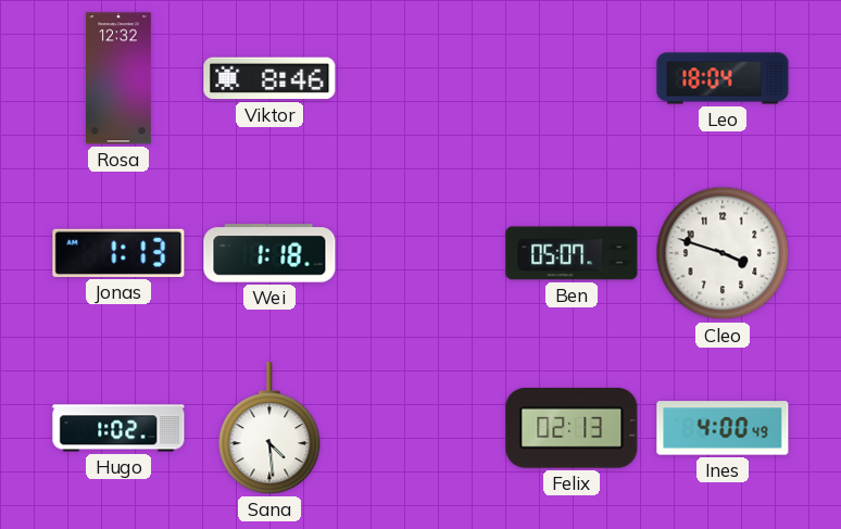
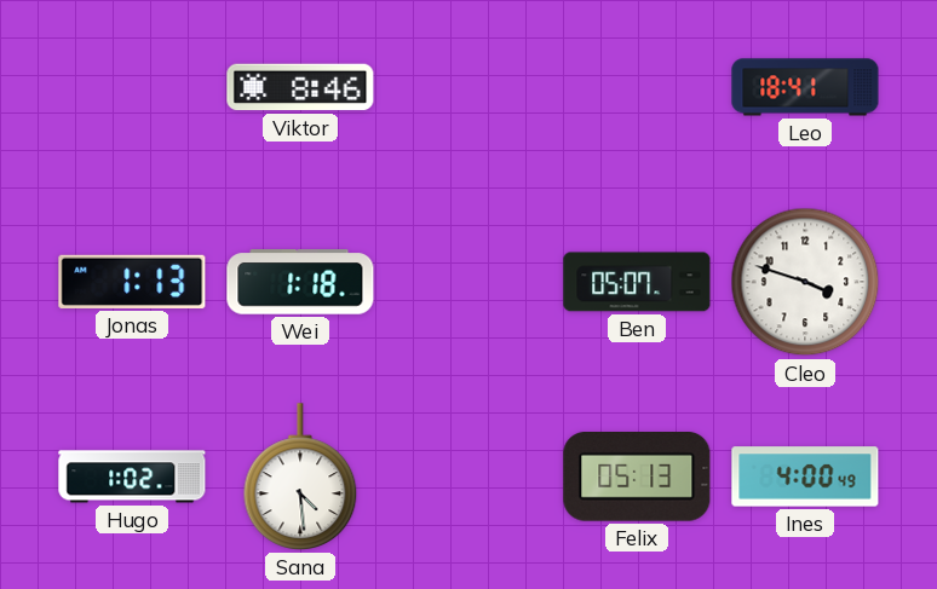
Rosa: 12:32 -> none
Leo: 18:04 -> 18:41
Felix: 02:13 -> 05:13
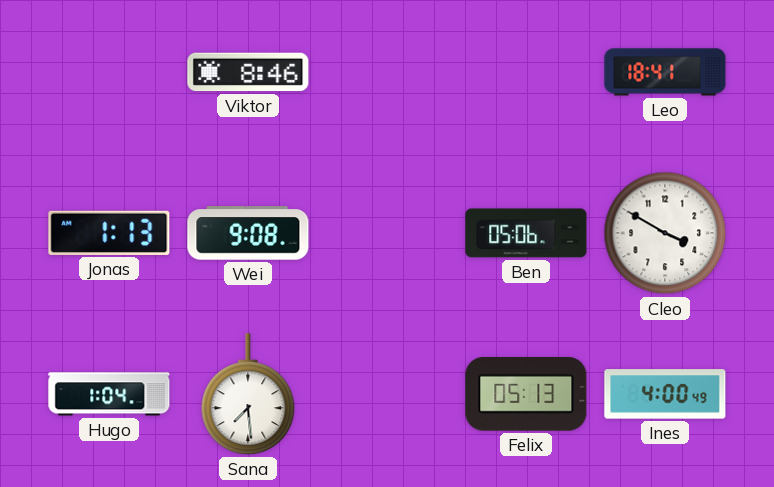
Wei: 1:18 -> 9:08
Ben: 05:07 -> 05:06
Cleo: 3:48 -> 3:50
Hugo: 1:02 -> 1:04
Sana: 4:29 -> 7:29
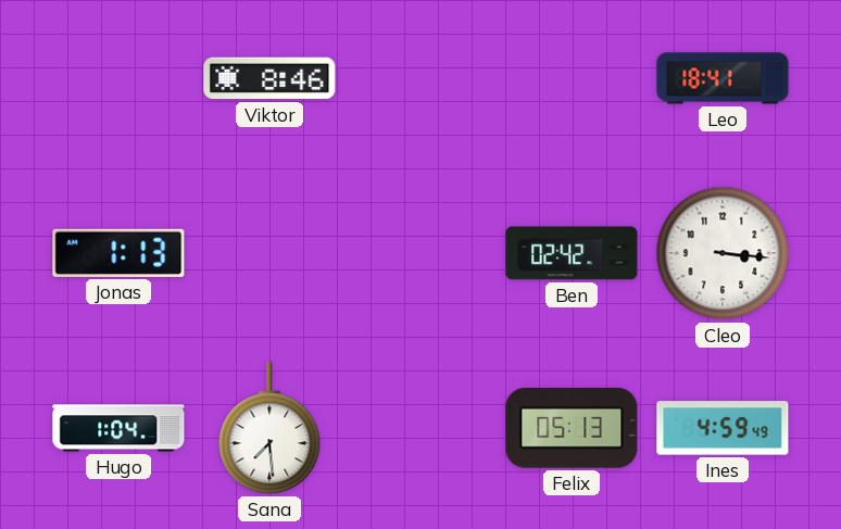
Wei: 9:08 -> none
Ben: 05:06 -> 02:42
Cleo: 3:50 -> 3:16
Ines: 4:00 -> 4:59
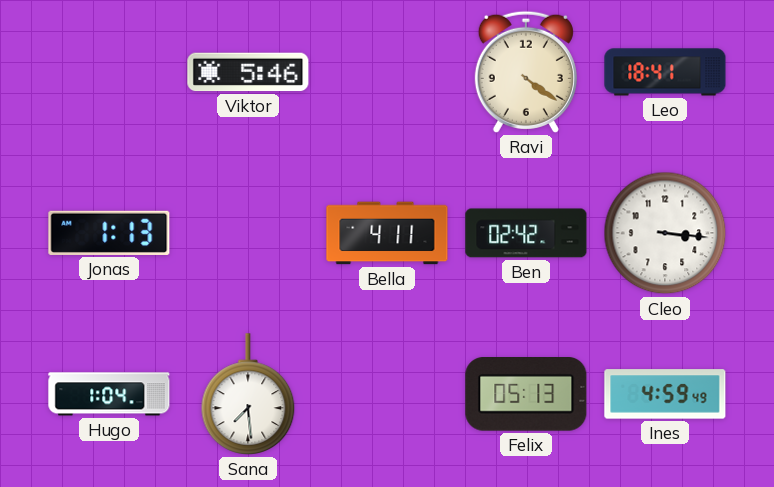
Viktor: 8:46 -> 5:46
Ravi: none -> 4:21
Bella: none -> 4:11
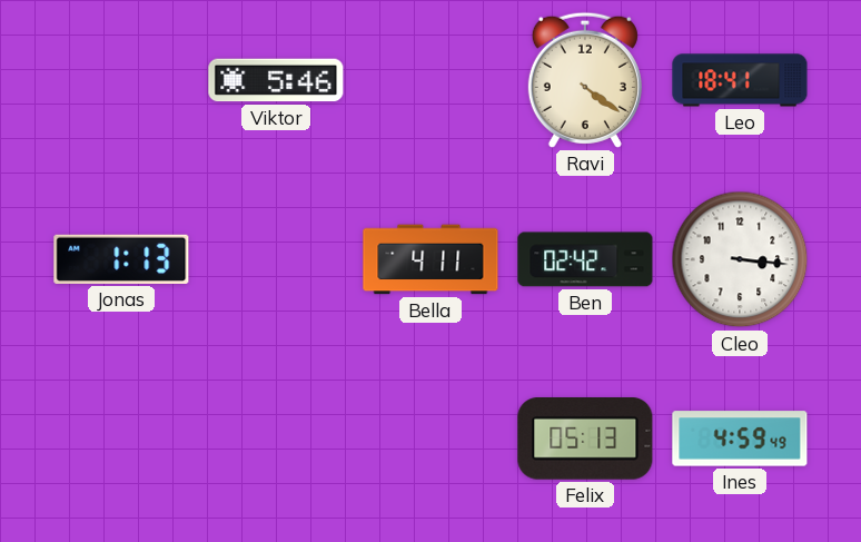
Hugo: 1:04 -> none
Sana: 7:29 -> none
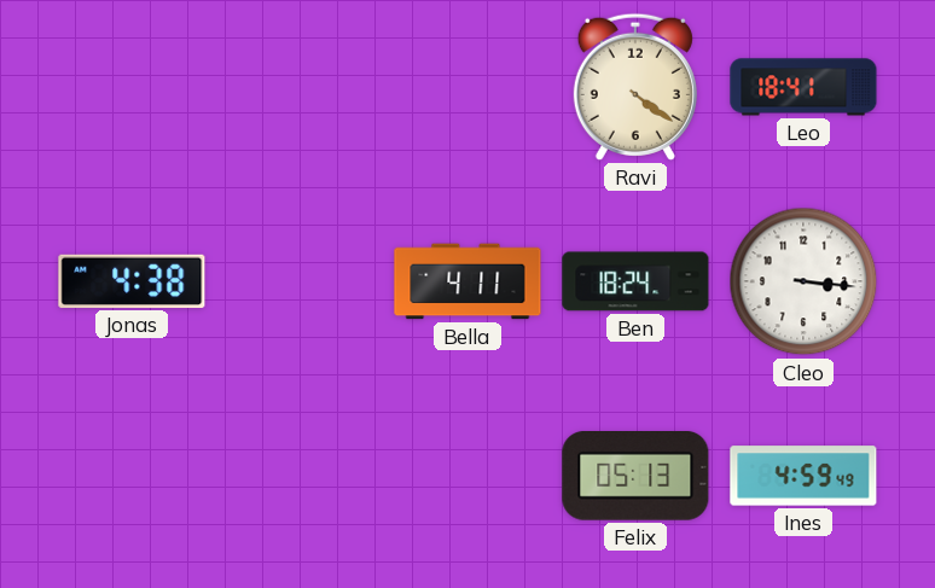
Viktor: 5:46 -> none
Jonas: 1:13 -> 4:38
Ben: 02:42 -> 18:24
